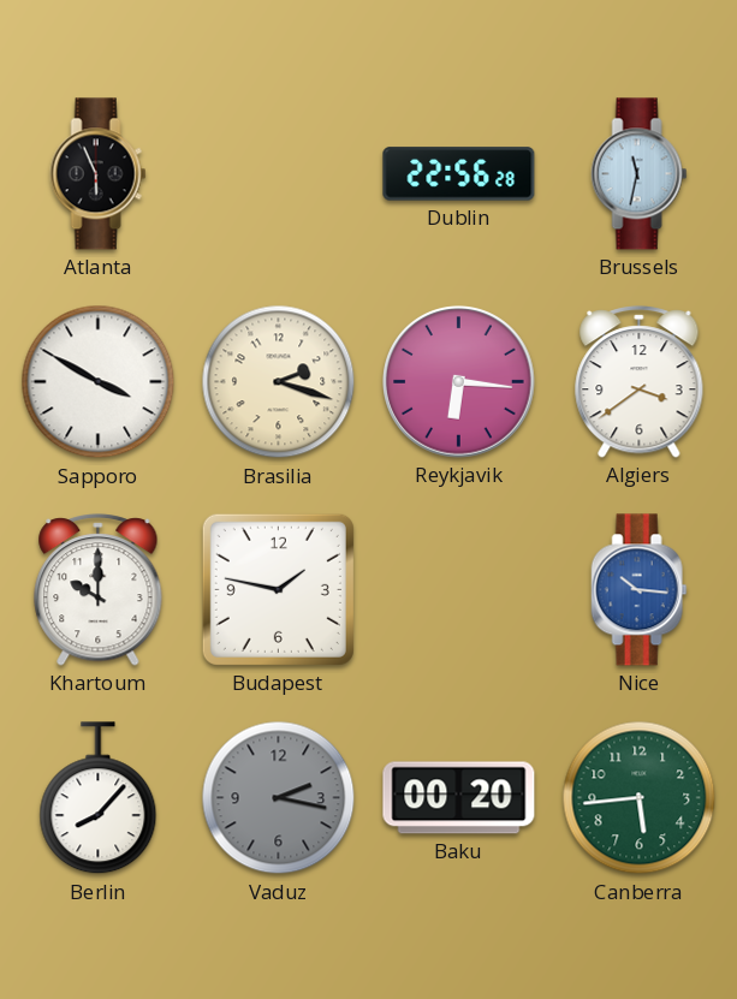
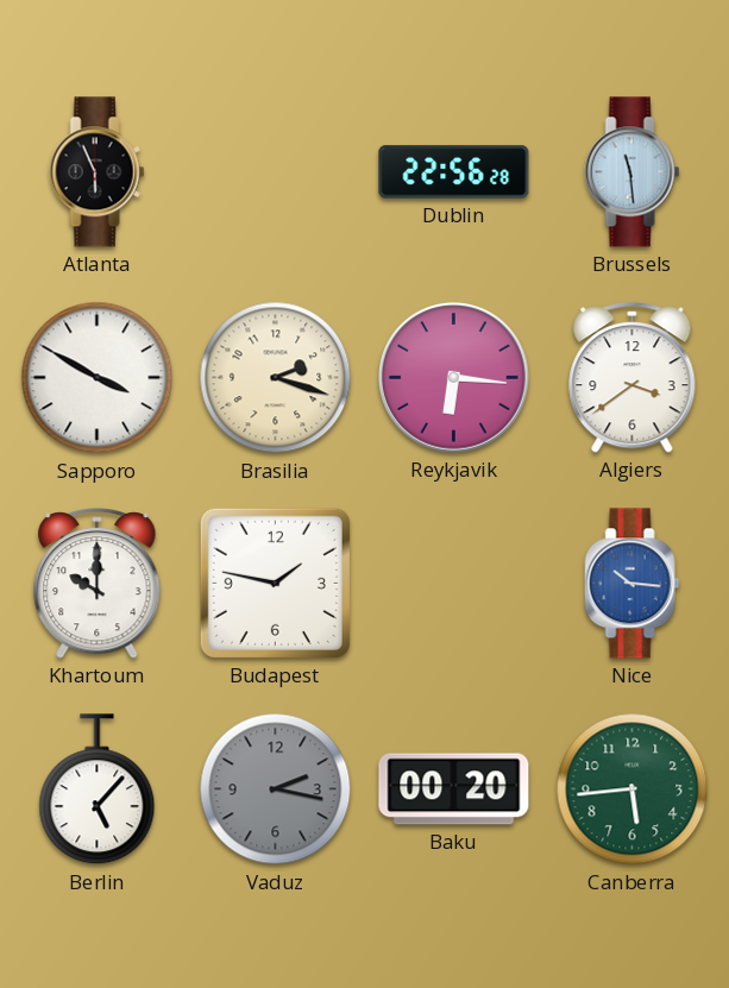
Brussels: 11:32 -> 11:29
Berlin: 8:07 -> 5:07
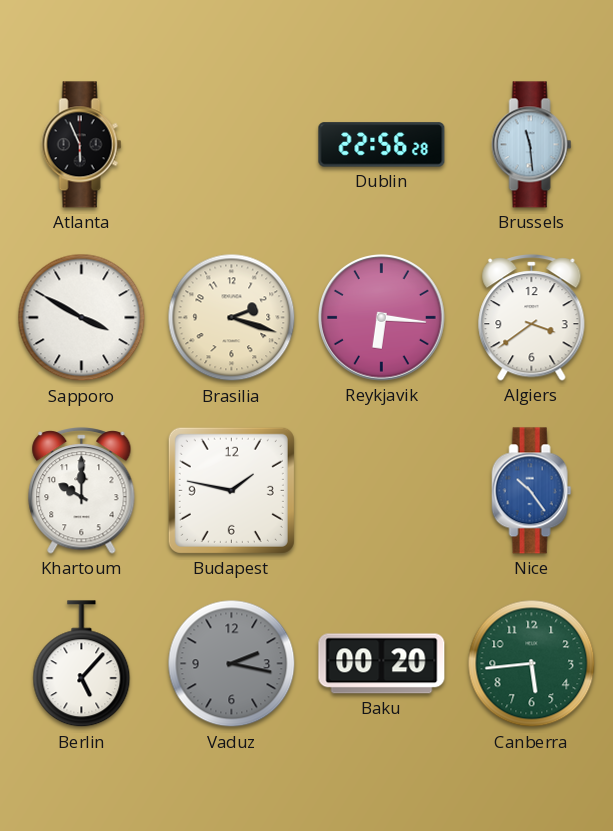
Nice: 10:16 -> 10:24
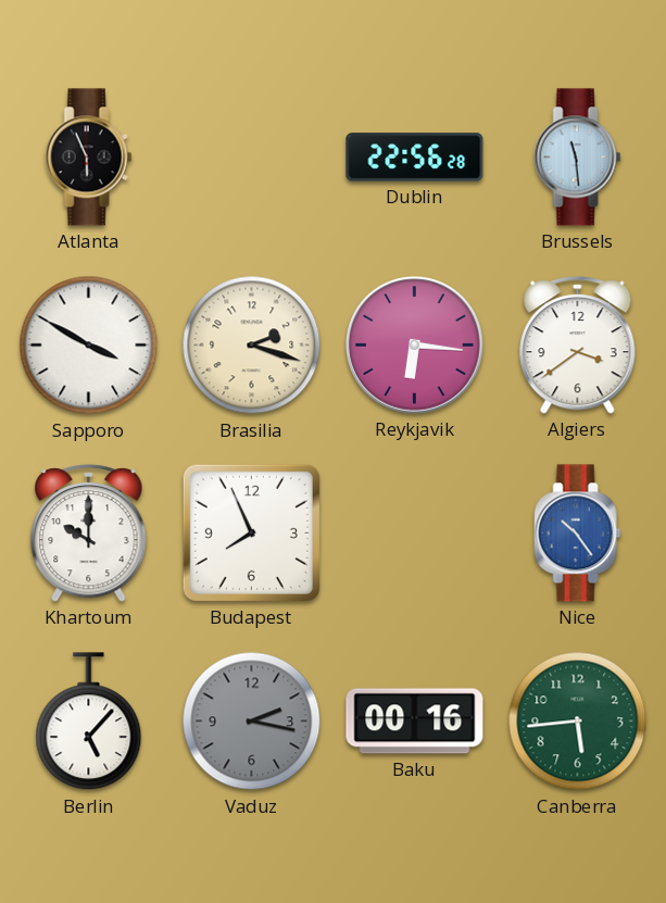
Budapest: 1:47 -> 7:56
Baku: 00:20 -> 00:16
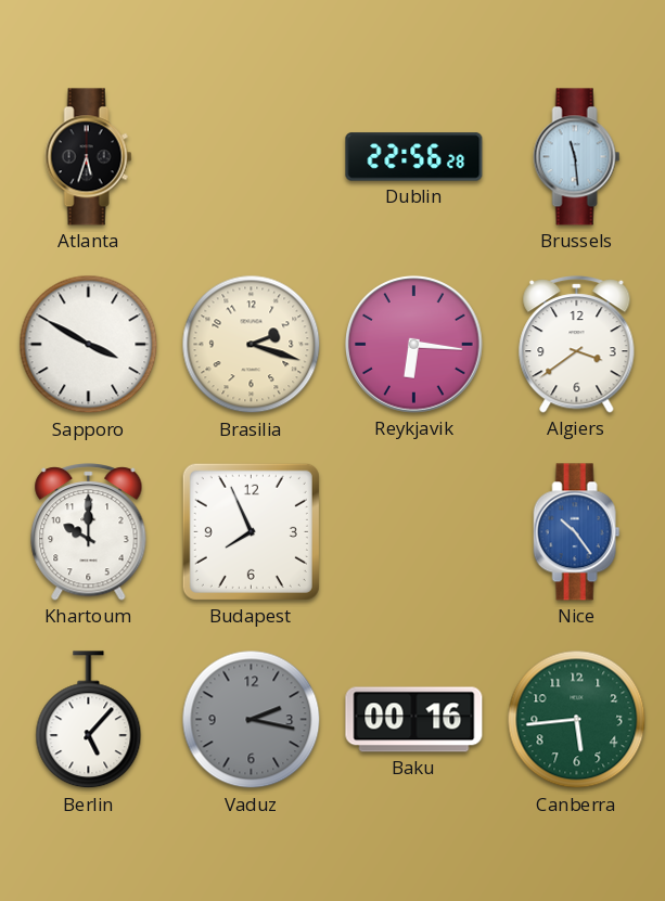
Atlanta: 5:56 -> 5:33
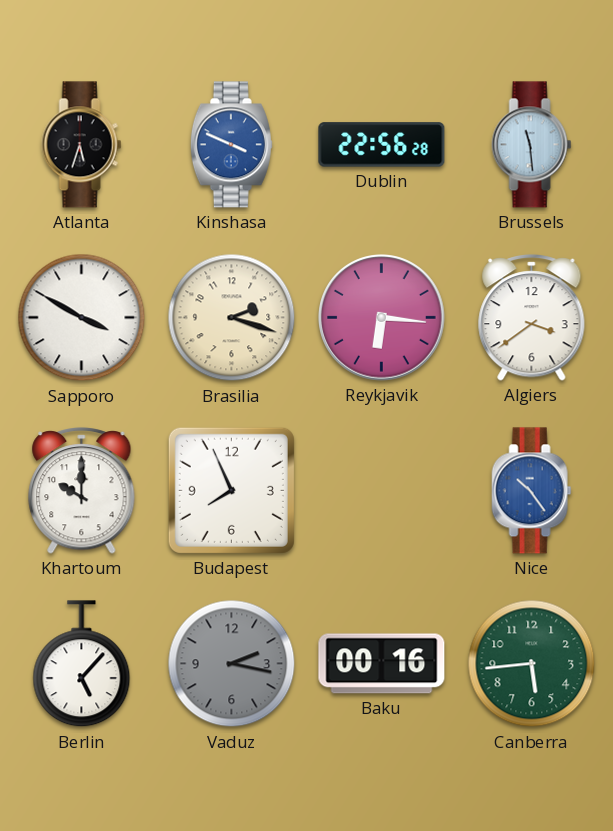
Kinshasa: none -> 3:49
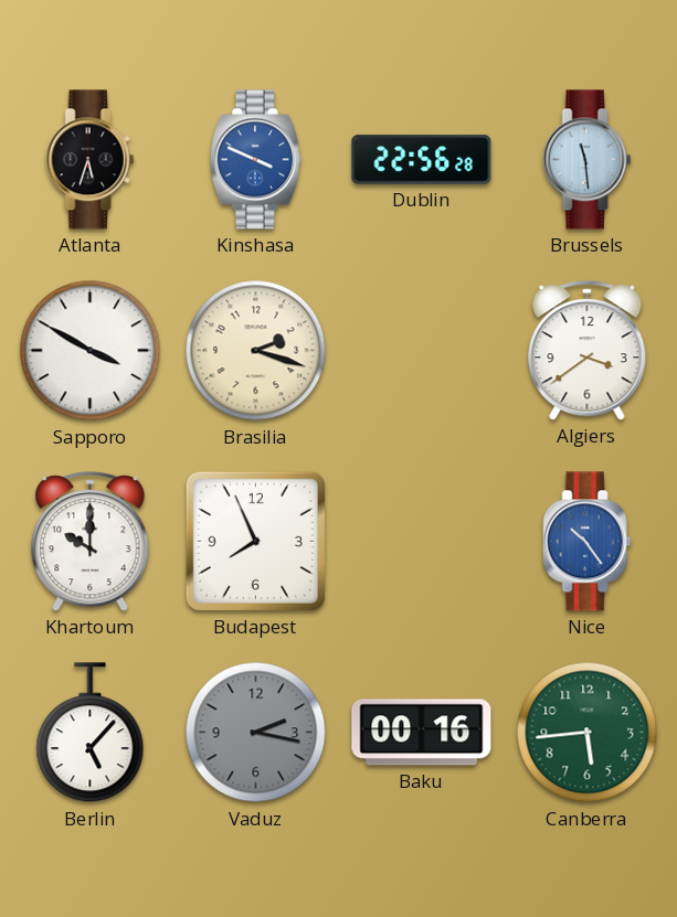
Reykjavik: 6:16 -> none
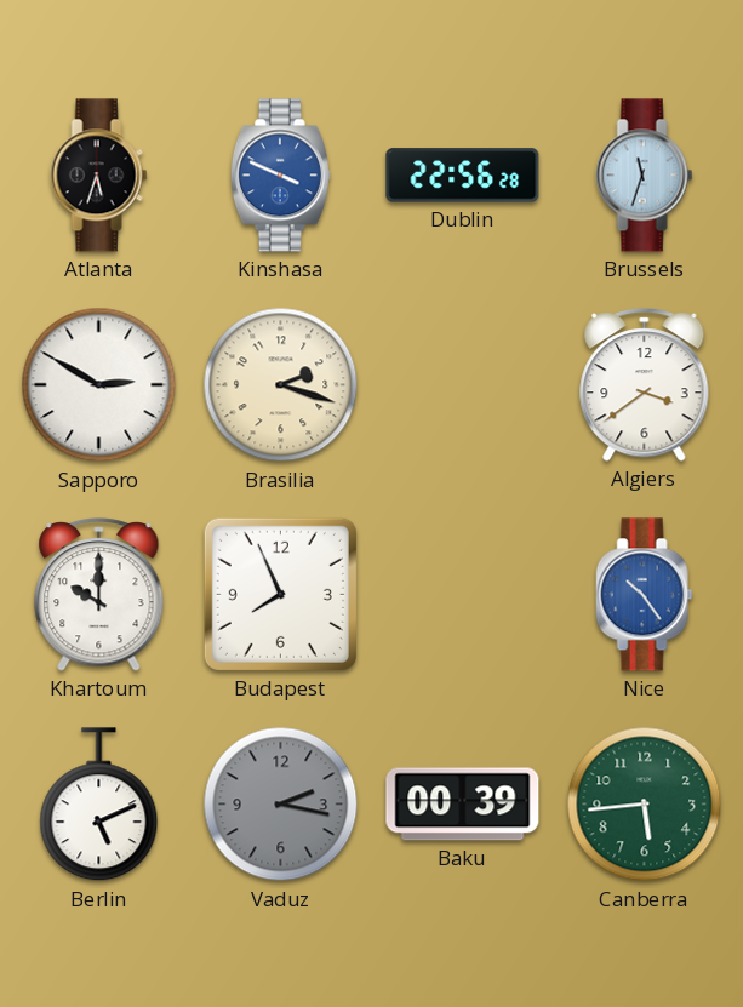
Brussels: 11:29 -> 11:33
Sapporo: 3:50 -> 2:50
Berlin: 5:07 -> 5:11
Baku: 00:16 -> 00:39
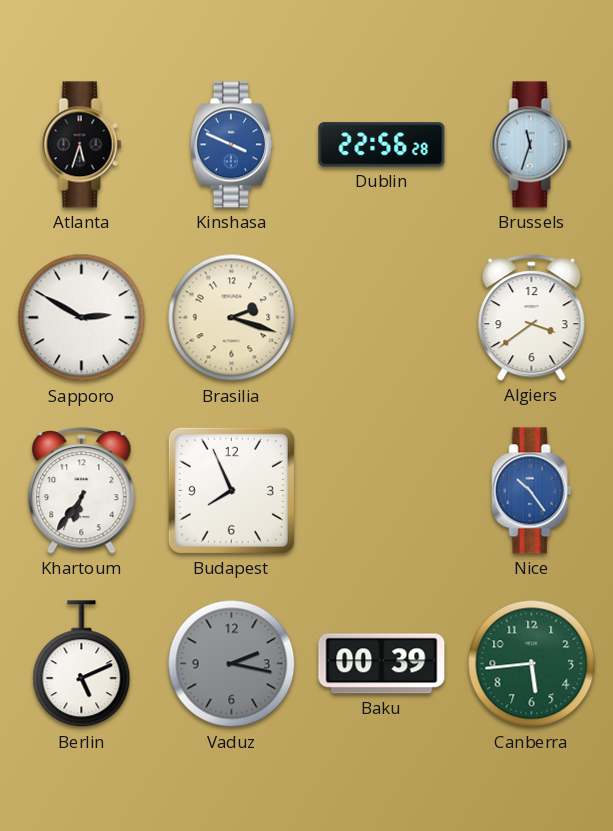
Khartoum: 10:00 -> 6:36
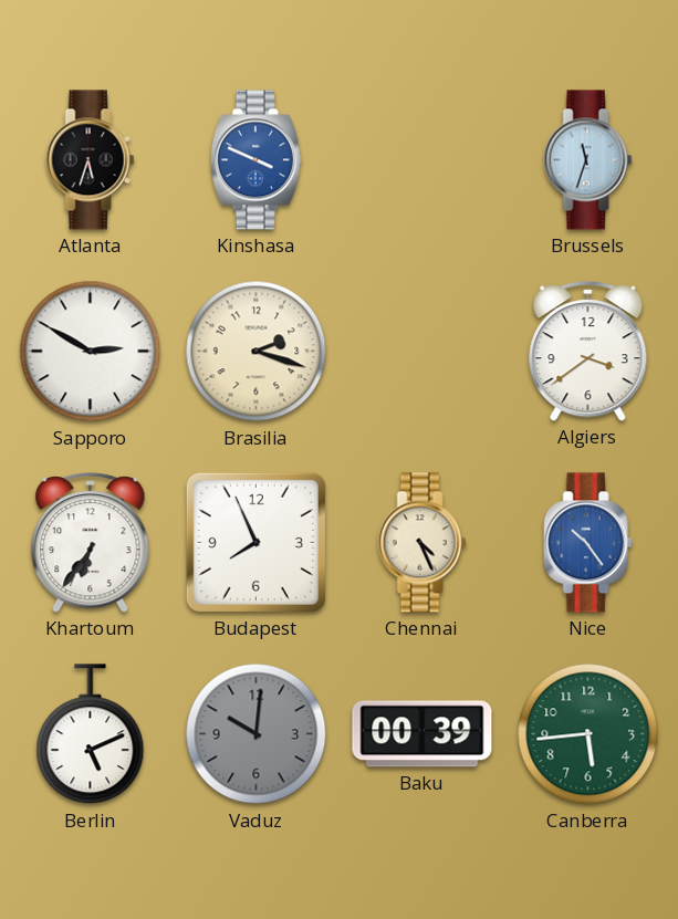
Dublin: 22:56 -> none
Chennai: none -> 4:26
Vaduz: 2:17 -> 10:01
